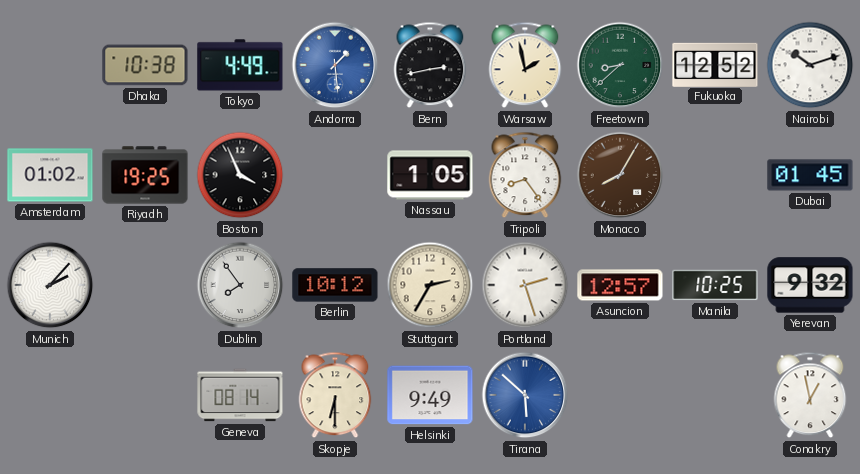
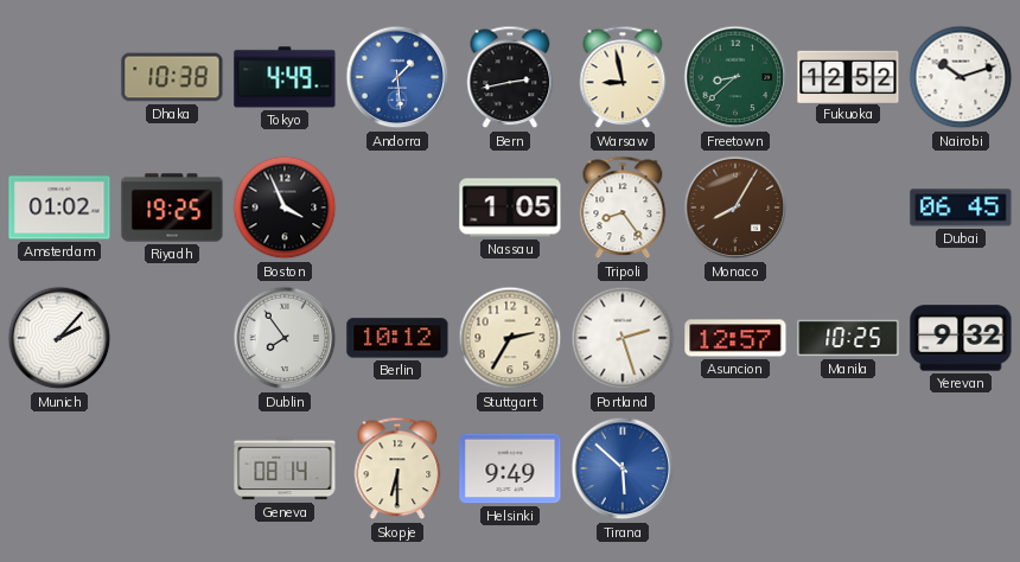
Warsaw: 1:58 -> 8:58
Dubai: 01:45 -> 06:45
Conakry: 12:58 -> none
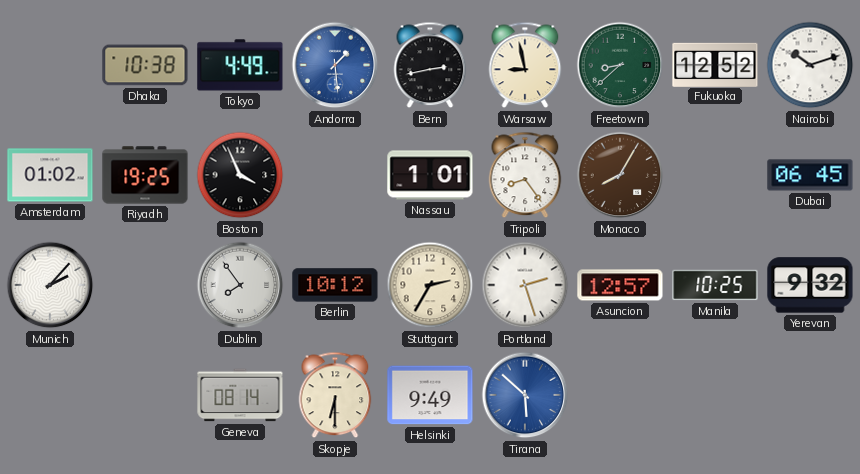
Nassau: 1:05 -> 1:01
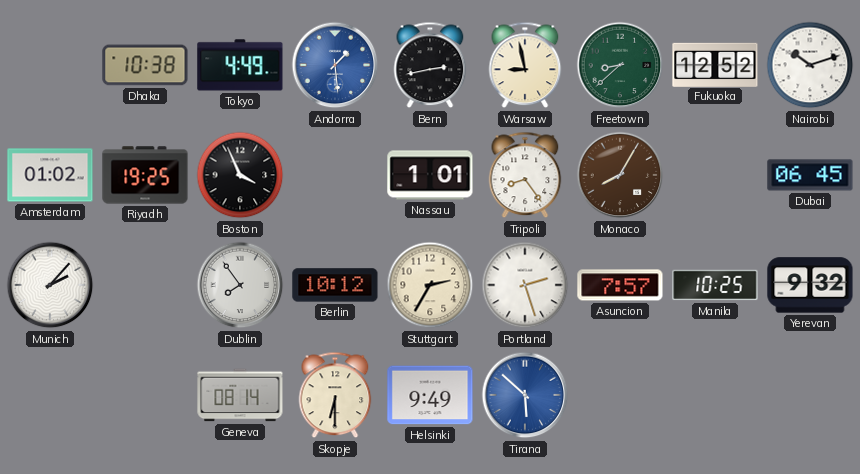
Asuncion: 12:57 -> 7:57
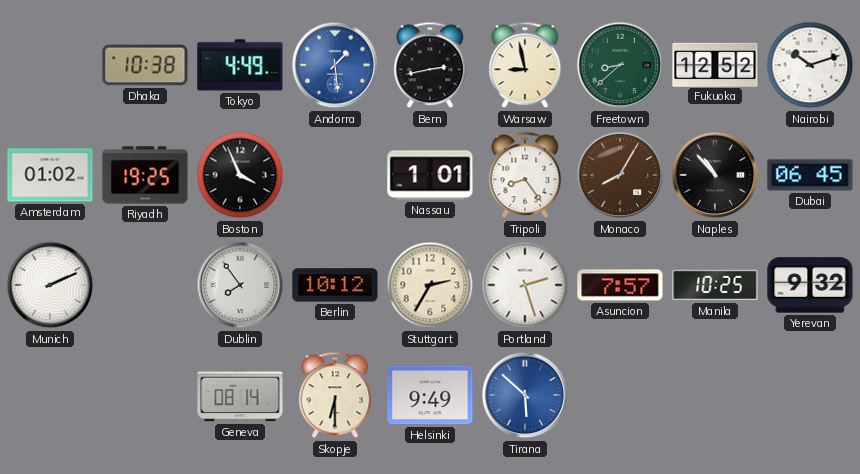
Naples: none -> 10:53
Munich: 2:07 -> 2:11
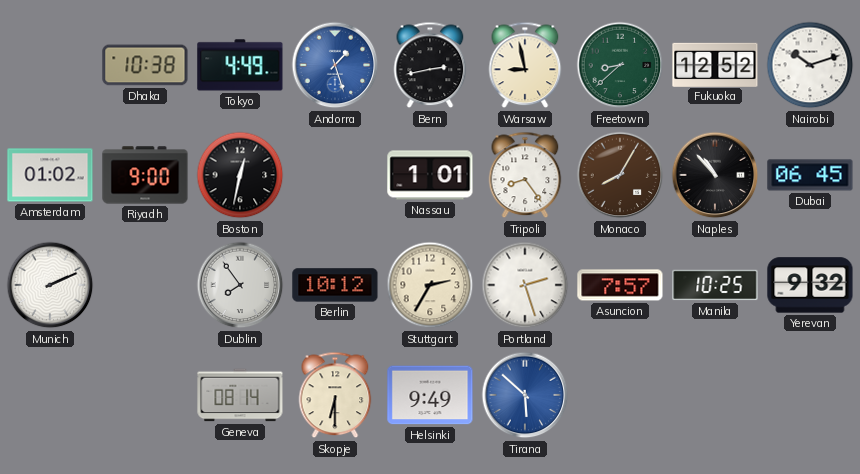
Andorra: 1:29 -> 1:27
Riyadh: 19:25 -> 9:00
Boston: 3:56 -> 12:32
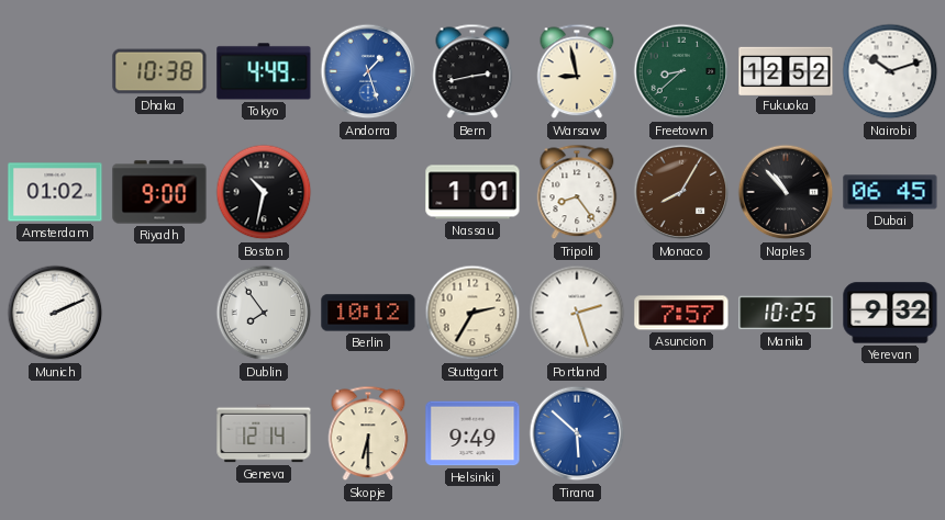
Boston: 12:32 -> 10:32
Geneva: 08:14 -> 12:14
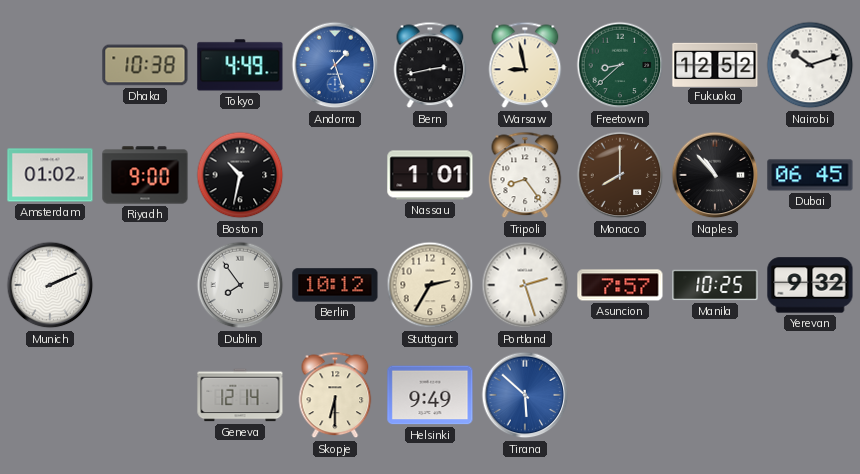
Monaco: 8:05 -> 8:00
